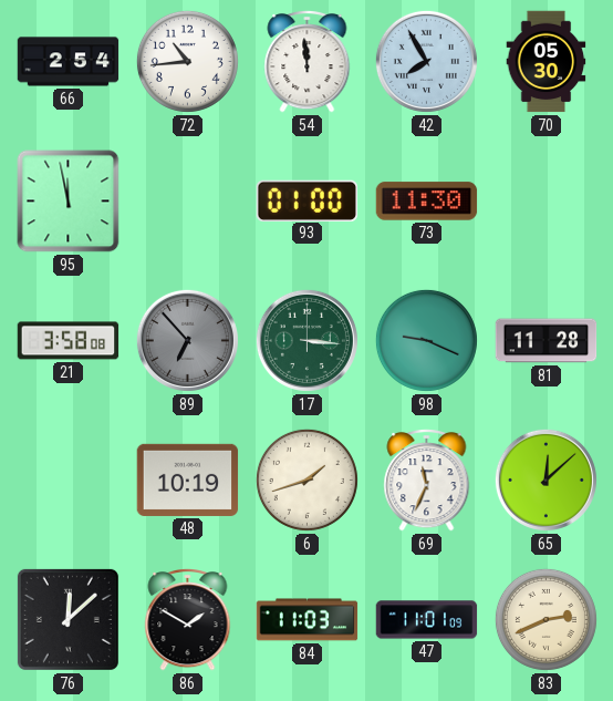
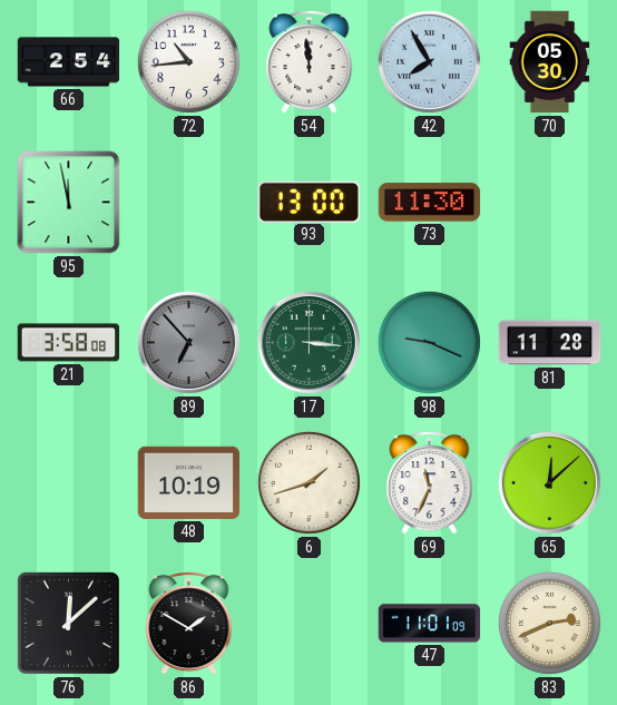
93: 01:00 -> 13:00
84: 11:03 -> none
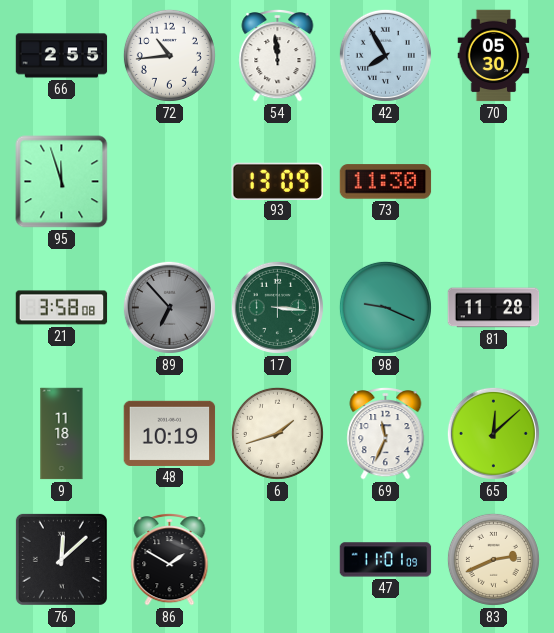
66: 2:54 -> 2:55
95: 11:58 -> 11:57
93: 13:00 -> 13:09
9: none -> 11:18
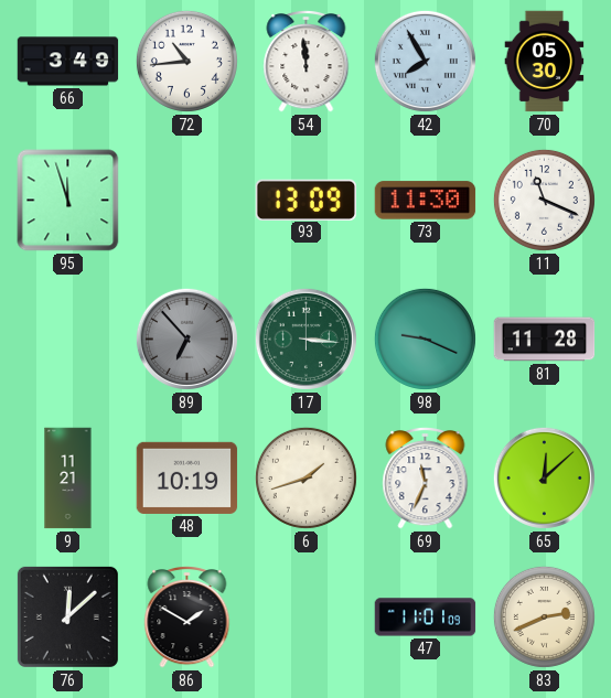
66: 2:55 -> 3:49
11: none -> 11:19
21: 3:58 -> none
9: 11:18 -> 11:21
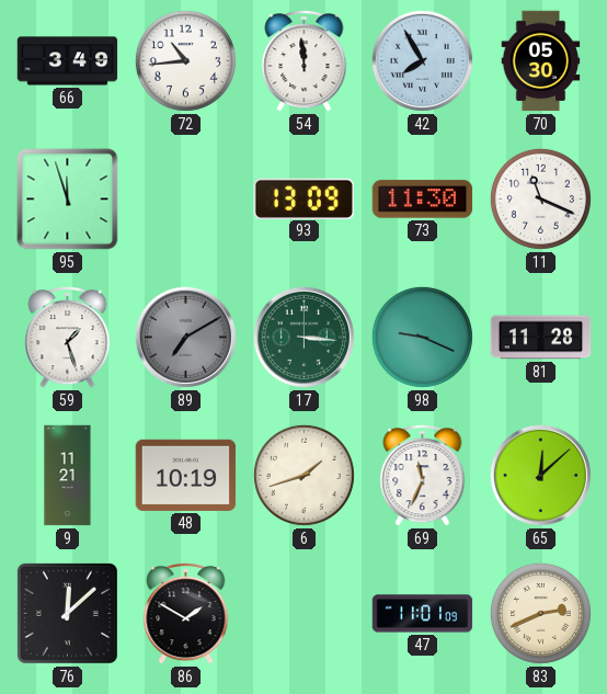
59: none -> 1:27
89: 6:53 -> 7:10
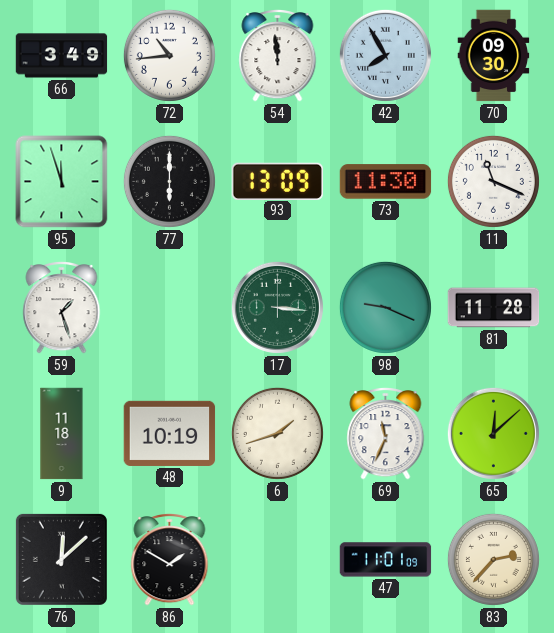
70: 05:30 -> 09:30
77: none -> 6:00
89: 7:10 -> none
9: 11:21 -> 11:18
83: 2:41 -> 2:37
